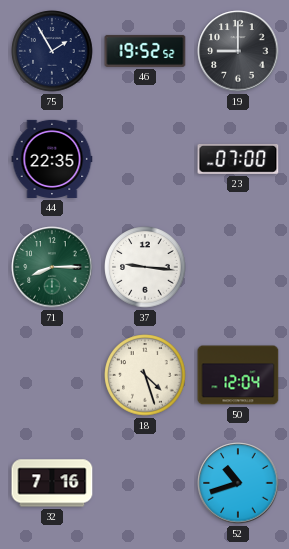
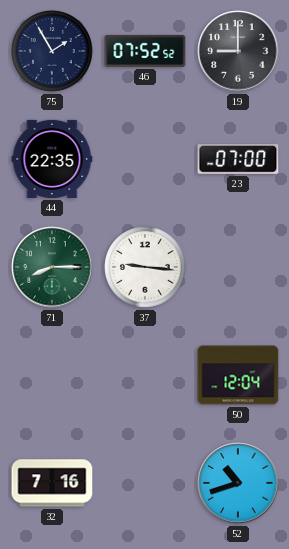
46: 19:52 -> 07:52
18: 4:27 -> none
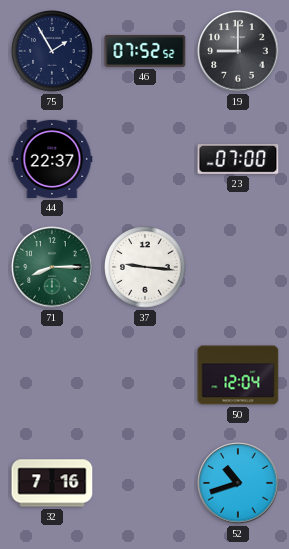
44: 22:35 -> 22:37
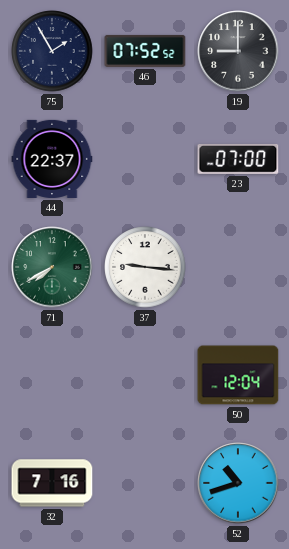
71: 8:15 -> 7:40
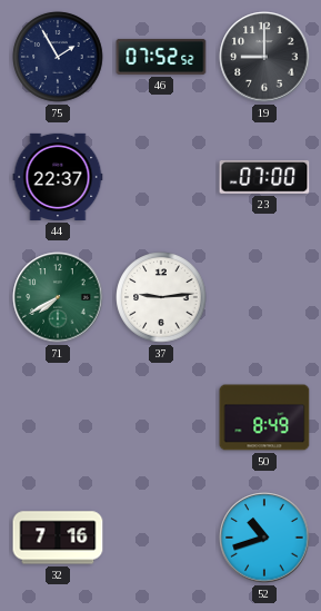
37: 9:16 -> 9:14
50: 12:04 -> 8:49
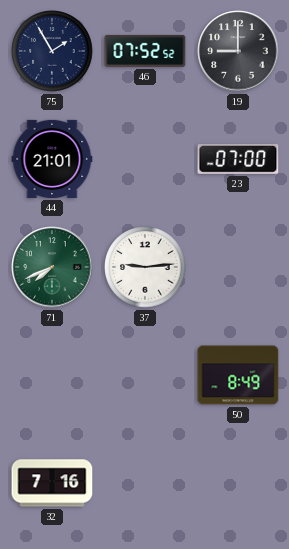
44: 22:37 -> 21:01
71: 7:40 -> 7:41
52: 10:42 -> none
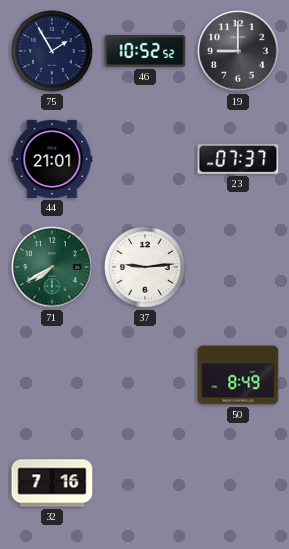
46: 07:52 -> 10:52
23: 07:00 -> 07:37
71: 7:41 -> 7:40
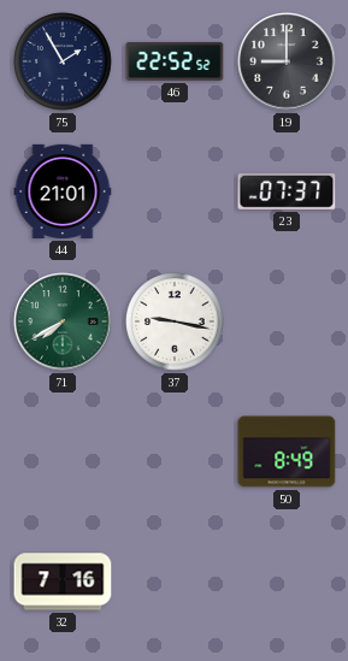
46: 10:52 -> 22:52
37: 9:14 -> 9:17
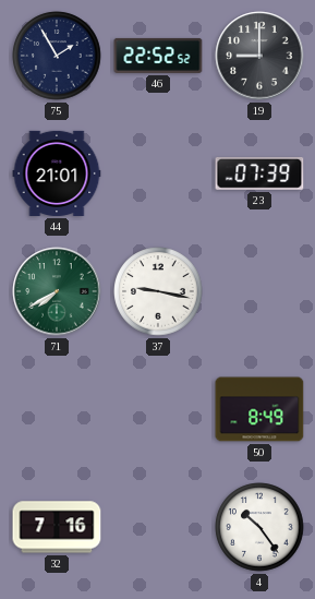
23: 07:37 -> 07:39
4: none -> 10:24
